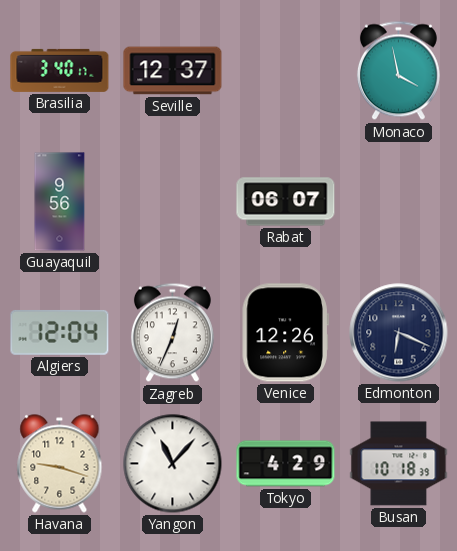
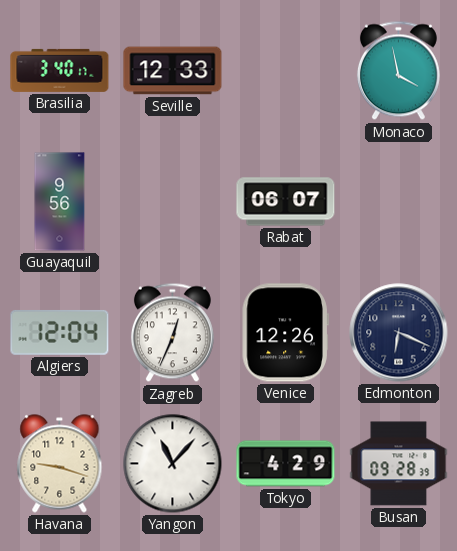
Seville: 12:37 -> 12:33
Busan: 10:18 -> 09:28
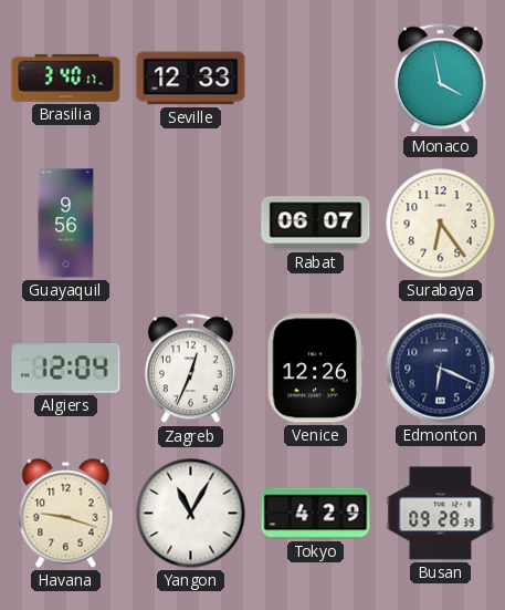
Surabaya: none -> 6:24
Yangon: 11:07 -> 11:05
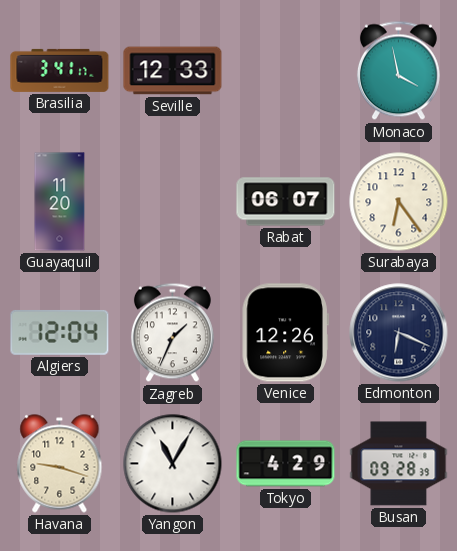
Brasilia: 3:40 -> 3:41
Guayaquil: 9:56 -> 11:20
Zagreb: 12:34 -> 1:34
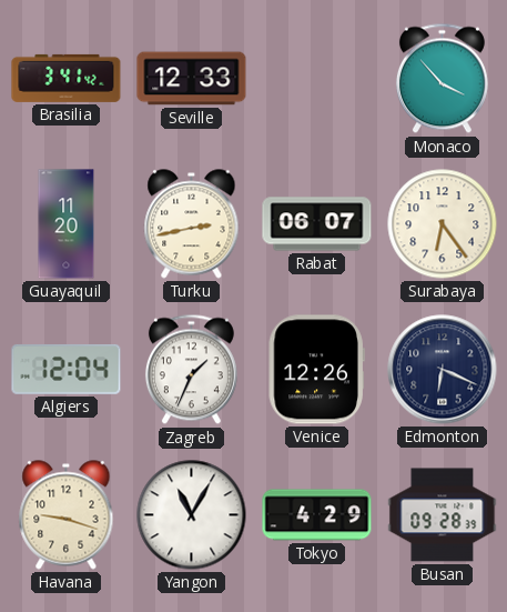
Brasilia: 3:41:17 -> 3:41:42
Monaco: 3:58 -> 3:53
Turku: none -> 2:43
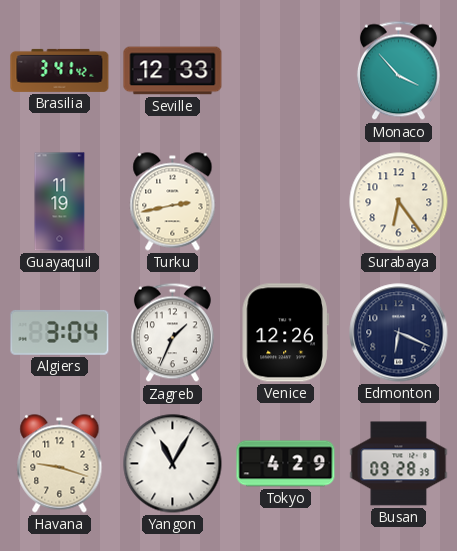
Guayaquil: 11:20 -> 11:19
Rabat: 06:07 -> none
Algiers: 12:04 -> 3:04
